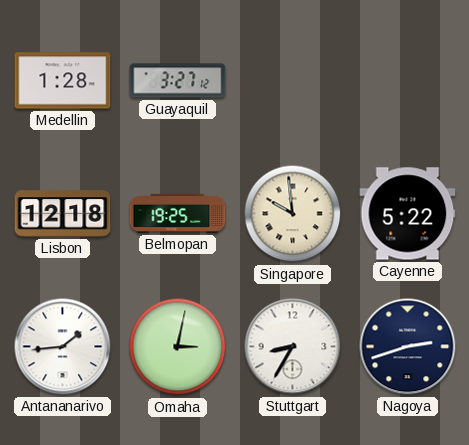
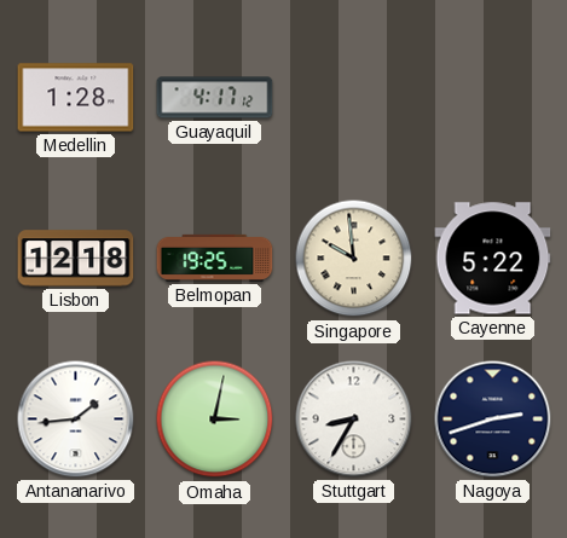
Guayaquil: 3:27 -> 4:17
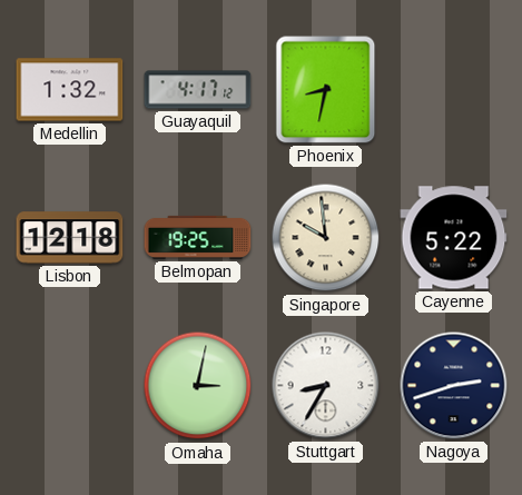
Medellin: 1:28 -> 1:32
Phoenix: none -> 8:32
Antananarivo: 1:44 -> none
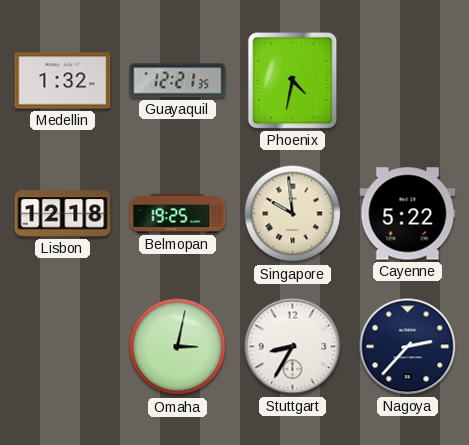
Guayaquil: 4:17 -> 12:21
Phoenix: 8:32 -> 4:32
Nagoya: 2:42 -> 2:37
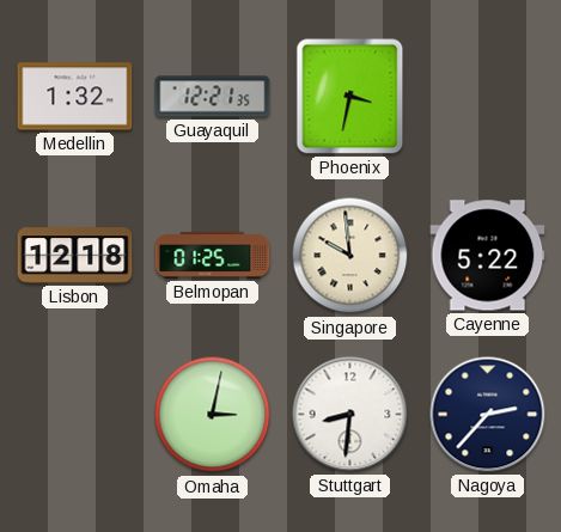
Phoenix: 4:32 -> 3:32
Belmopan: 19:25 -> 01:25
Stuttgart: 8:35 -> 8:31
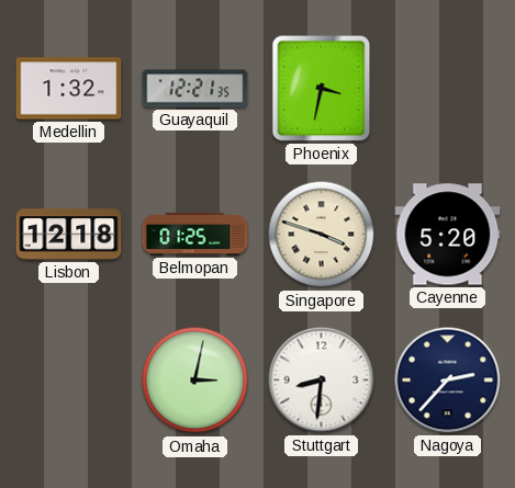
Singapore: 9:59 -> 3:48
Cayenne: 5:22 -> 5:20
